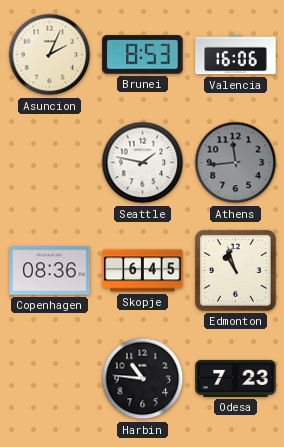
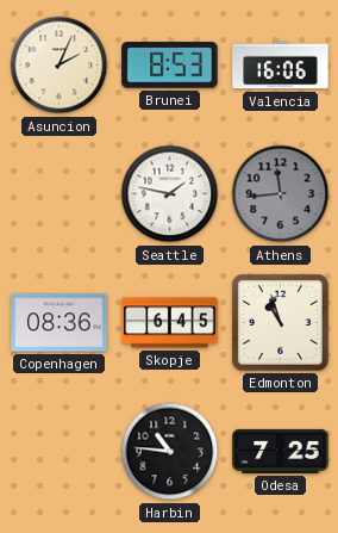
Odesa: 7:23 -> 7:25
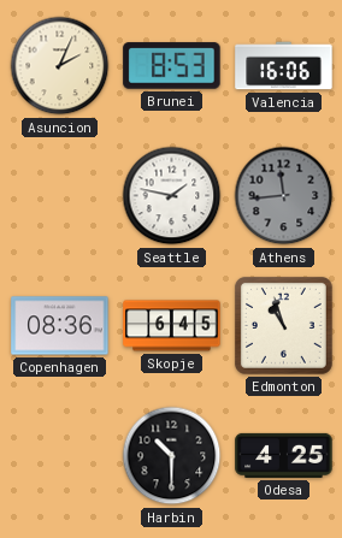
Harbin: 10:46 -> 10:30
Odesa: 7:25 -> 4:25
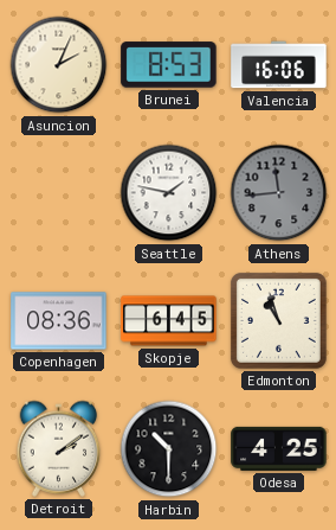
Detroit: none -> 2:09
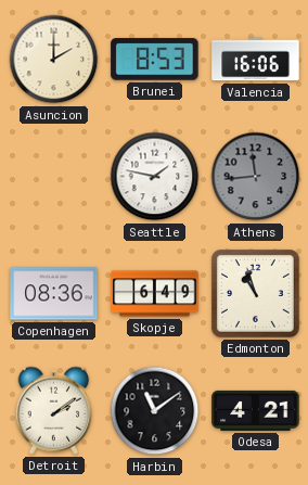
Asuncion: 2:04 -> 2:00
Skopje: 6:45 -> 6:49
Harbin: 10:30 -> 11:09
Odesa: 4:25 -> 4:21
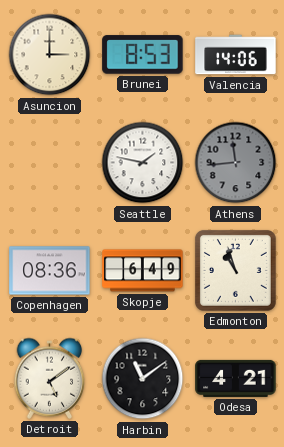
Asuncion: 2:00 -> 3:00
Valencia: 16:06 -> 14:06
Detroit: 2:09 -> 5:09
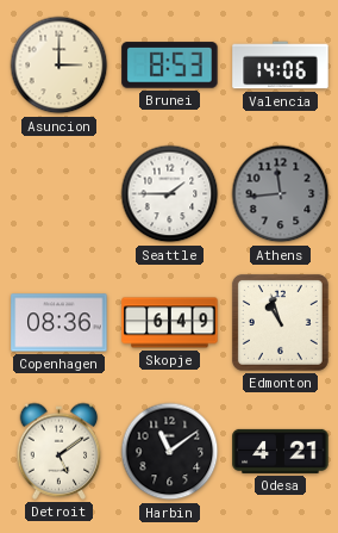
Seattle: 1:47 -> 1:45
